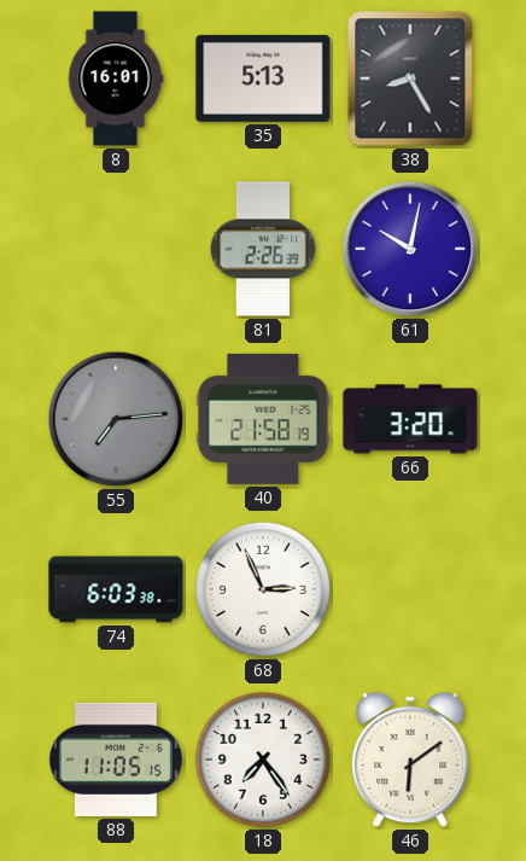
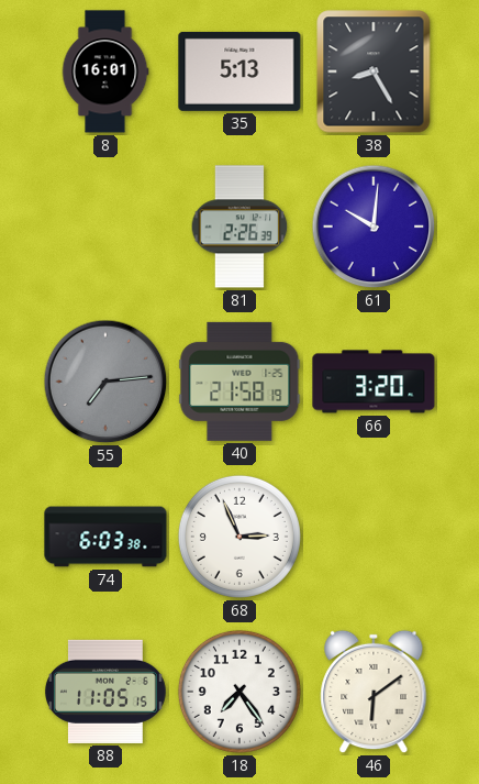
61: 10:02 -> 10:01
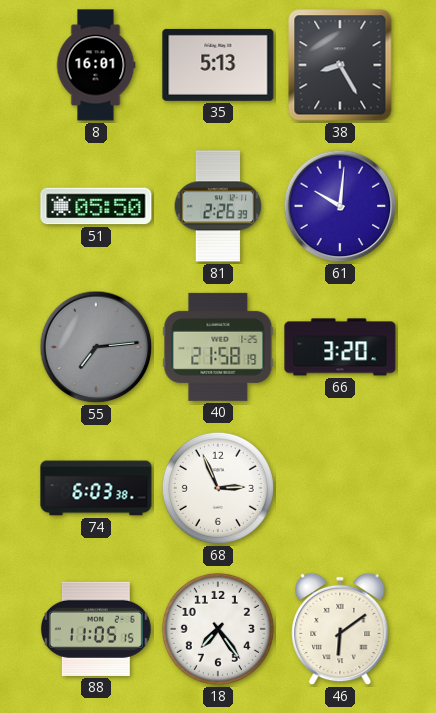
51: none -> 05:50
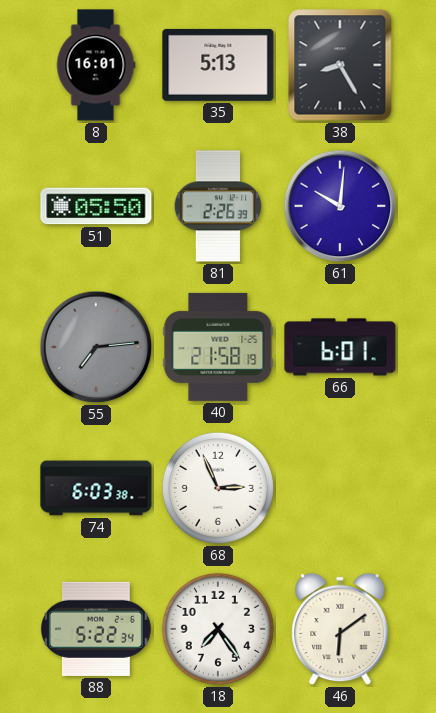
66: 3:20 -> 6:01
88: 11:05 -> 5:22
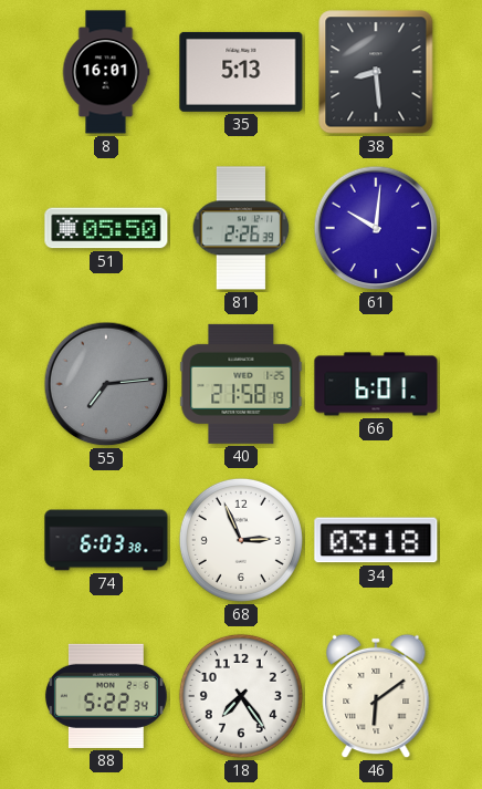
38: 8:25 -> 8:29
34: none -> 03:18
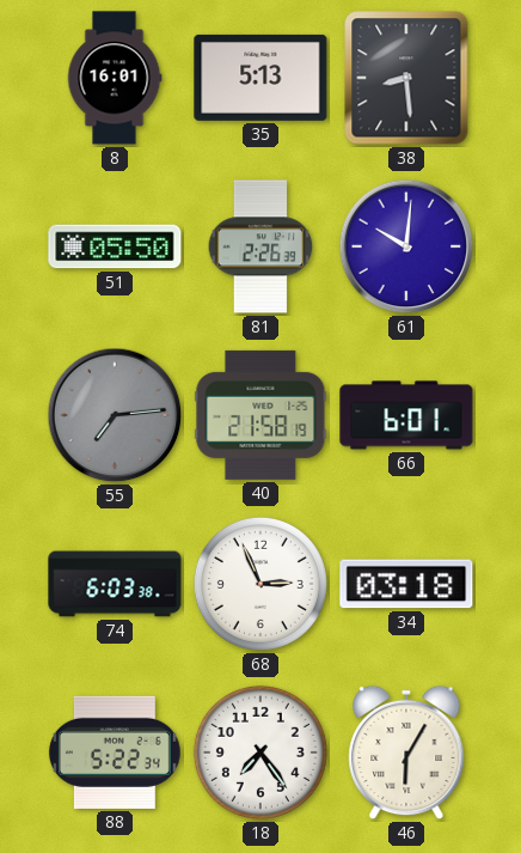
46: 6:09 -> 6:05
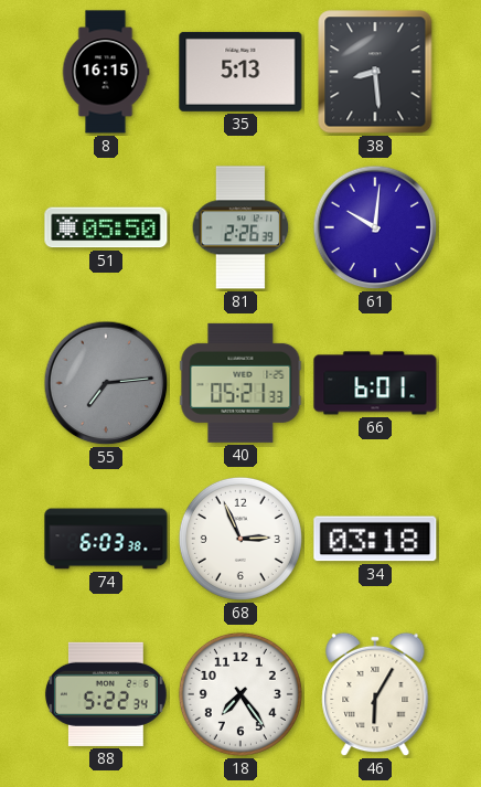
8: 16:01 -> 16:15
40: 21:58 -> 05:21
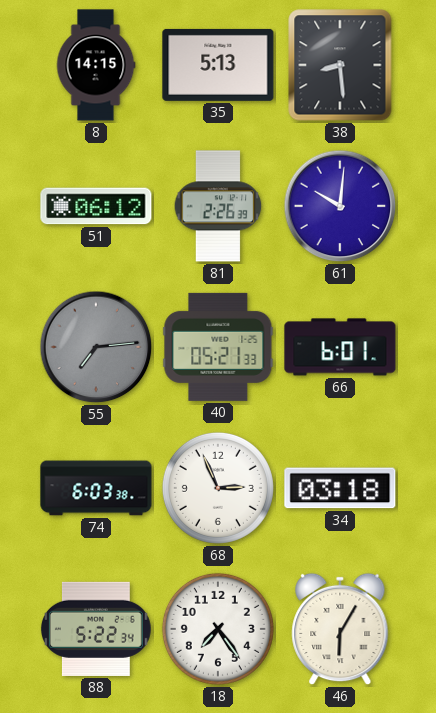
8: 16:15 -> 14:15
51: 05:50 -> 06:12
